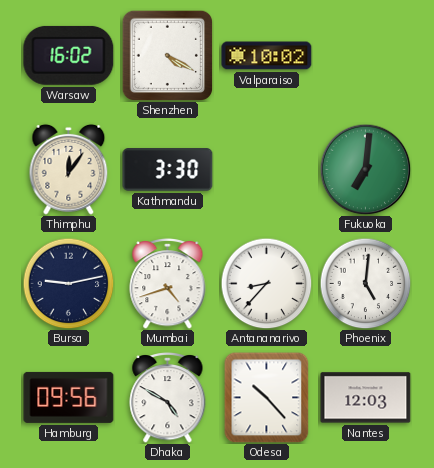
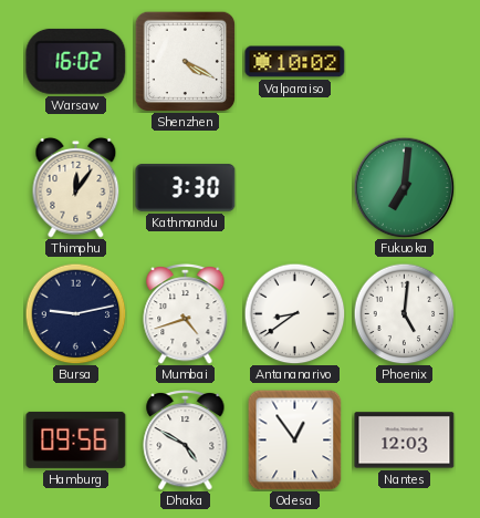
Antananarivo: 8:37 -> 8:39
Odesa: 10:23 -> 12:54
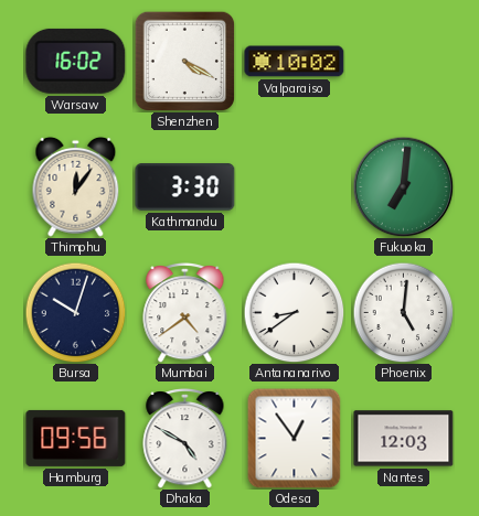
Bursa: 9:13 -> 10:03
Mumbai: 4:42 -> 4:39
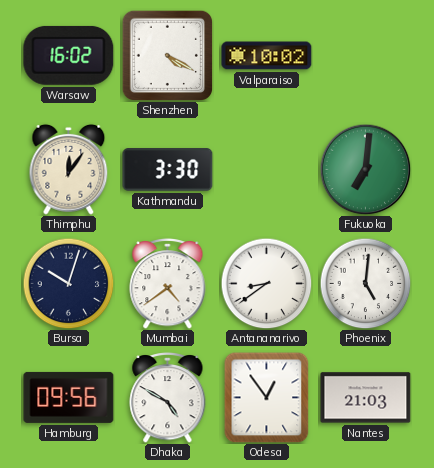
Nantes: 12:03 -> 21:03
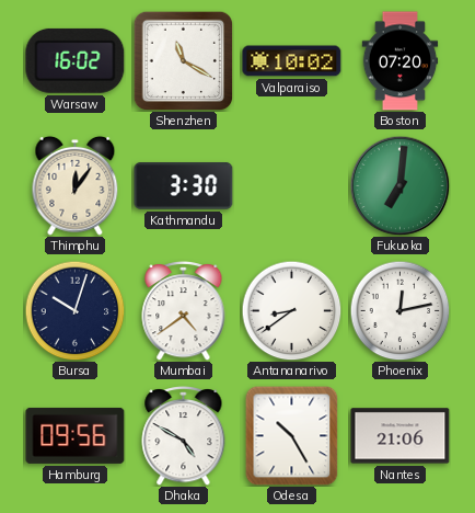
Shenzhen: 4:20 -> 11:20
Boston: none -> 07:20
Phoenix: 5:01 -> 12:13
Odesa: 12:54 -> 10:25
Nantes: 21:03 -> 21:06
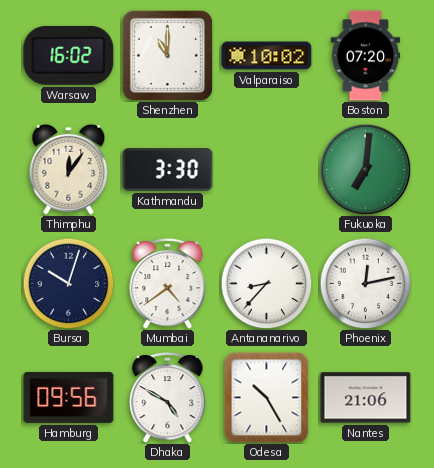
Shenzhen: 11:20 -> 11:00
Antananarivo: 8:39 -> 8:37
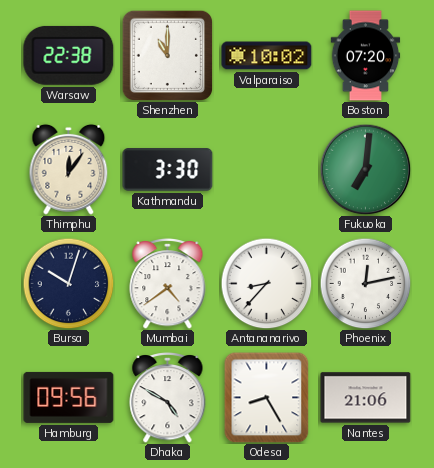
Warsaw: 16:02 -> 22:38
Odesa: 10:25 -> 8:25
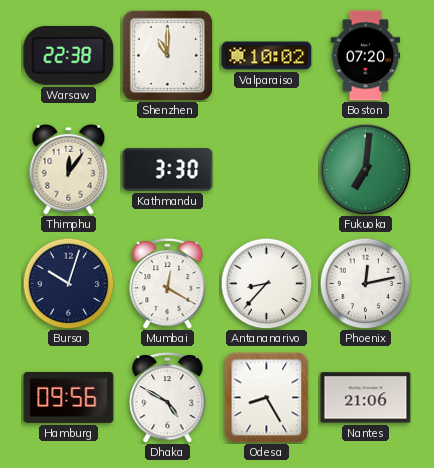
Mumbai: 4:39 -> 12:20
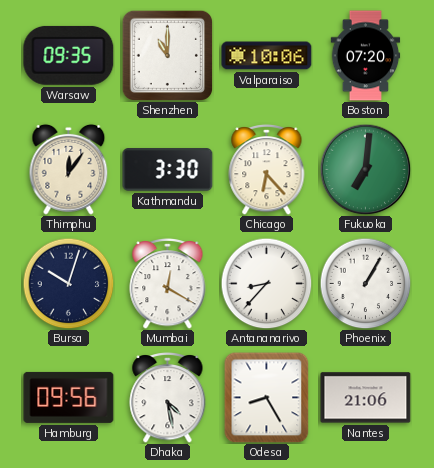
Warsaw: 22:38 -> 09:35
Valparaiso: 10:02 -> 10:06
Chicago: none -> 6:23
Phoenix: 12:13 -> 1:05
Dhaka: 4:50 -> 4:28
